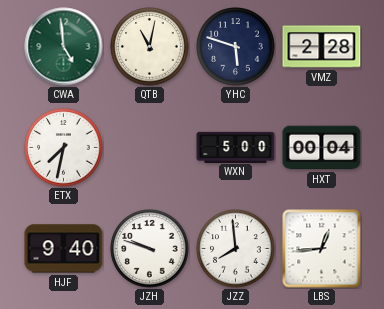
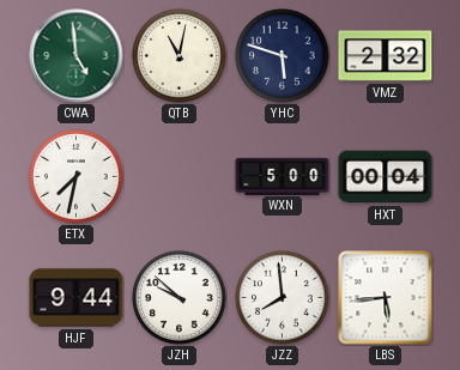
VMZ: 2:28 -> 2:32
HJF: 9:40 -> 9:44
JZH: 9:48 -> 9:52
LBS: 12:44 -> 5:44
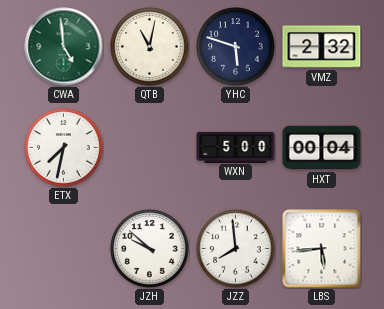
HJF: 9:44 -> none
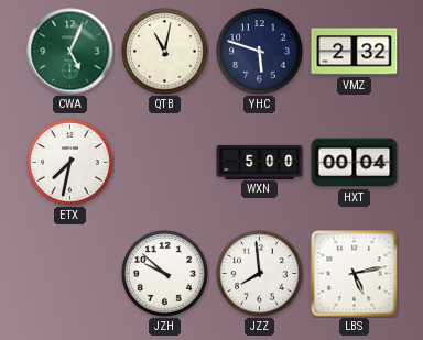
CWA: 4:59 -> 5:04
LBS: 5:44 -> 5:13
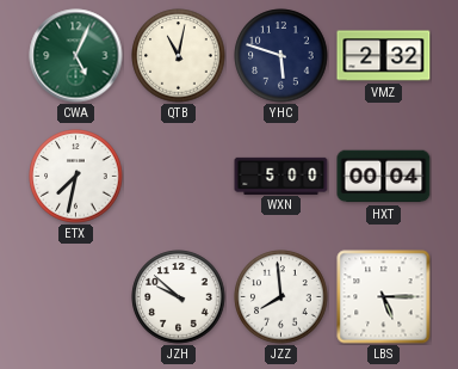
LBS: 5:13 -> 5:15
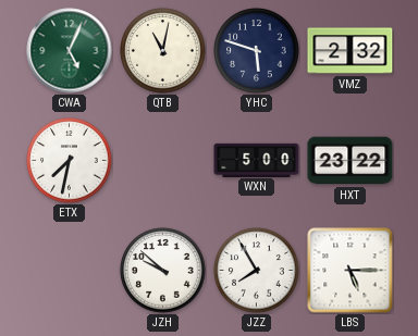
HXT: 00:04 -> 23:22
JZZ: 7:59 -> 7:55
